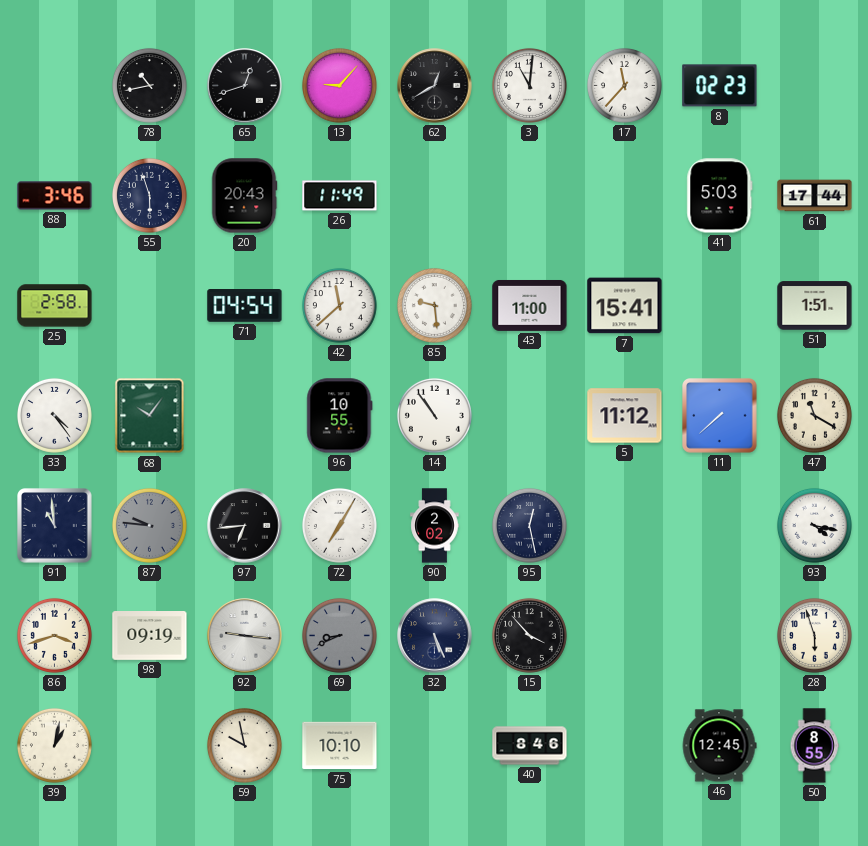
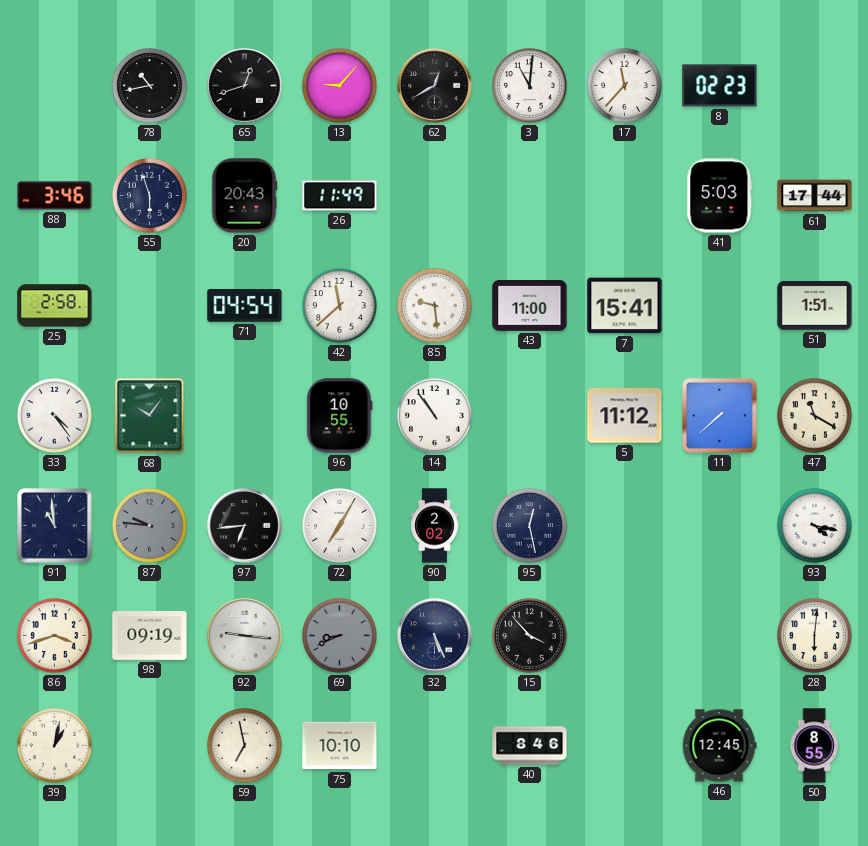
28: 5:57 -> 6:01
59: 9:58 -> 6:58
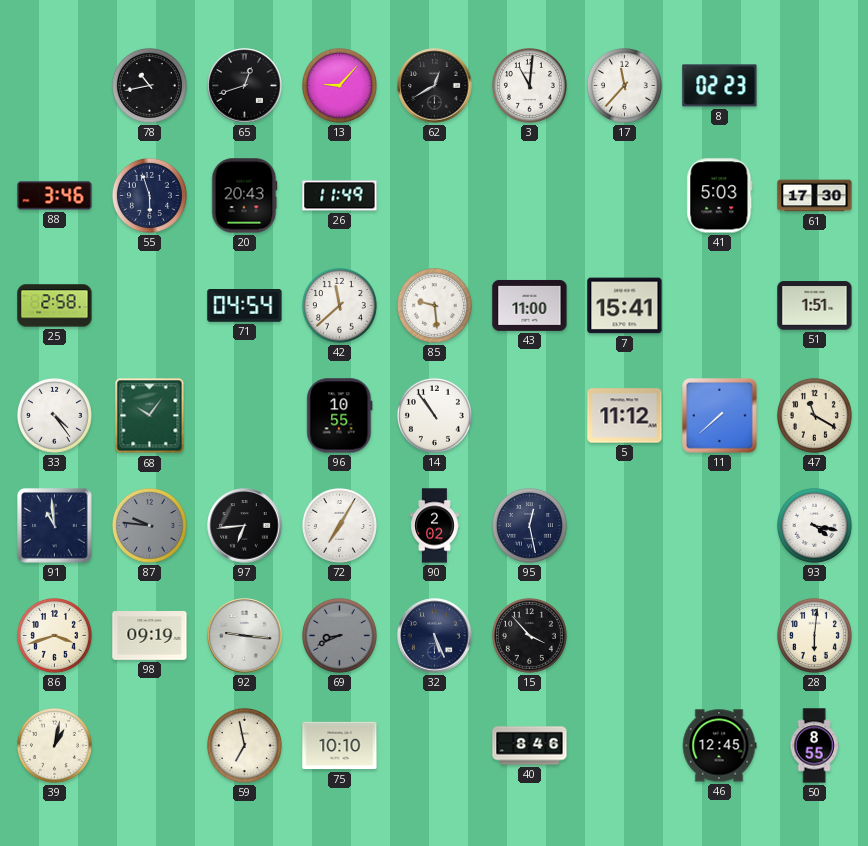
61: 17:44 -> 17:30
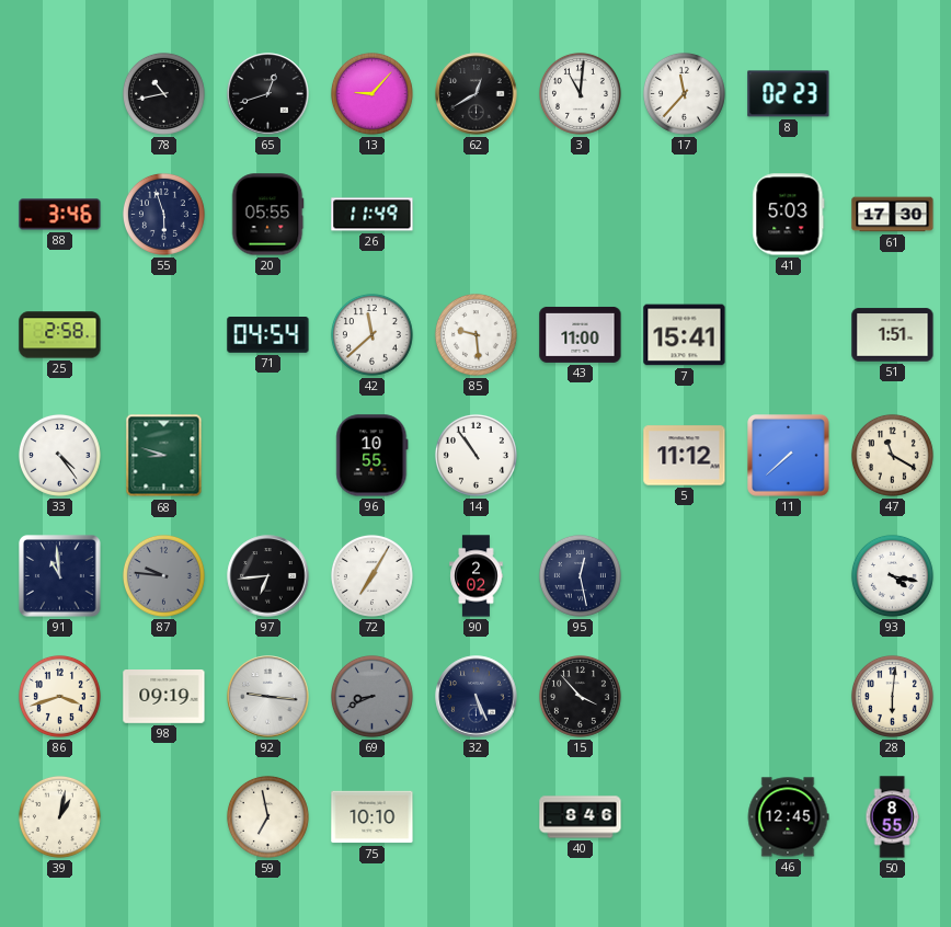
20: 20:43 -> 05:55
68: 10:06 -> 8:48
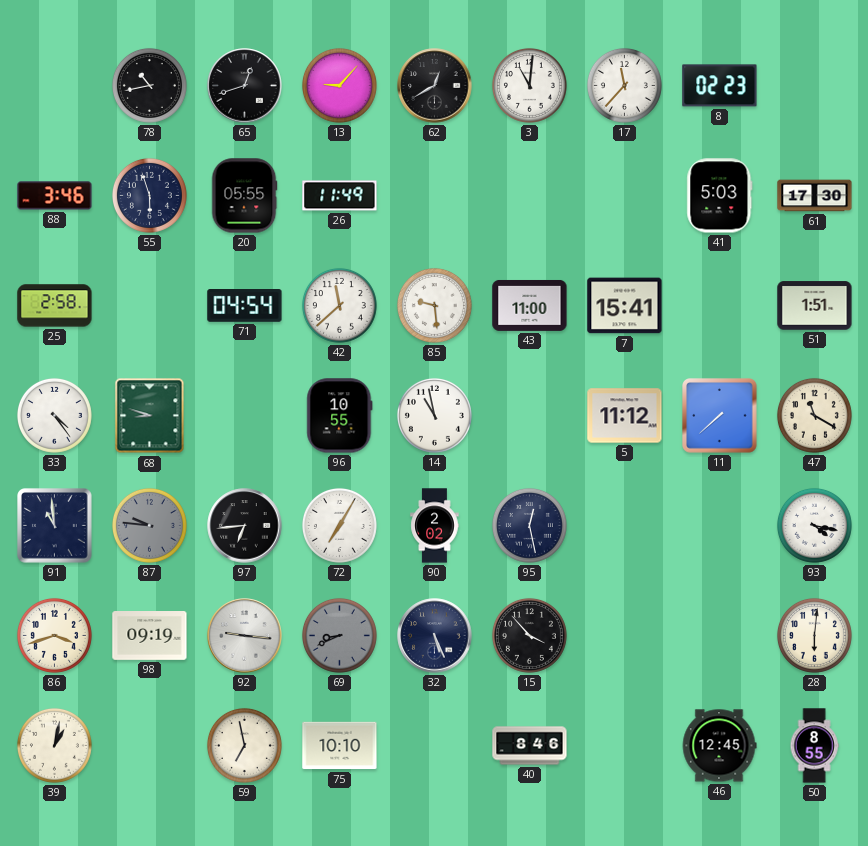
14: 10:54 -> 10:58
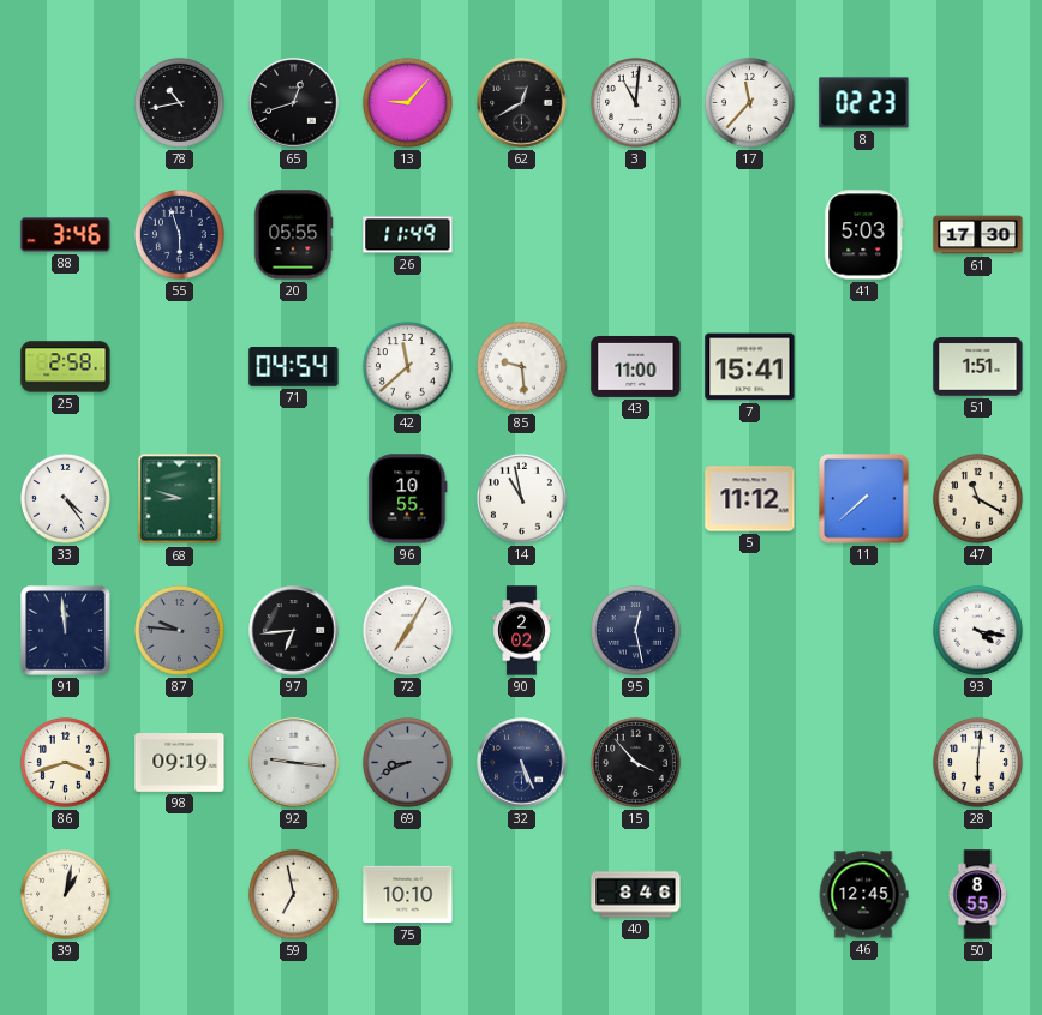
91: 10:59 -> 11:59
